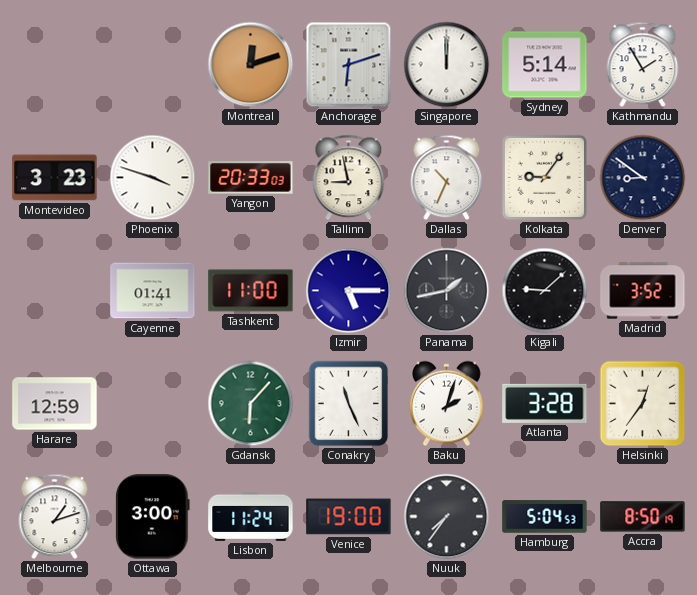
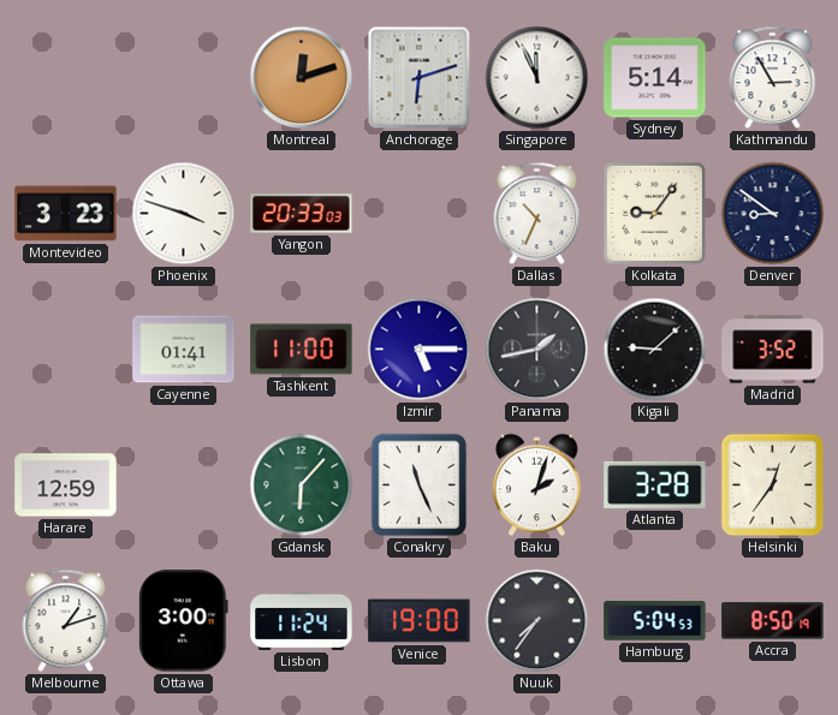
Singapore: 12:00 -> 11:56
Kathmandu: 1:55 -> 2:55
Tallinn: 8:58 -> none
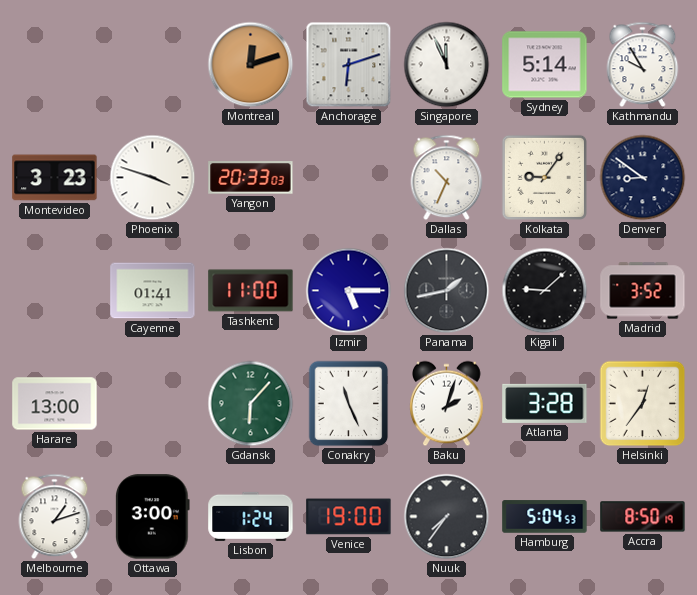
Kathmandu: 2:55 -> 9:55
Harare: 12:59 -> 13:00
Lisbon: 11:24 -> 1:24
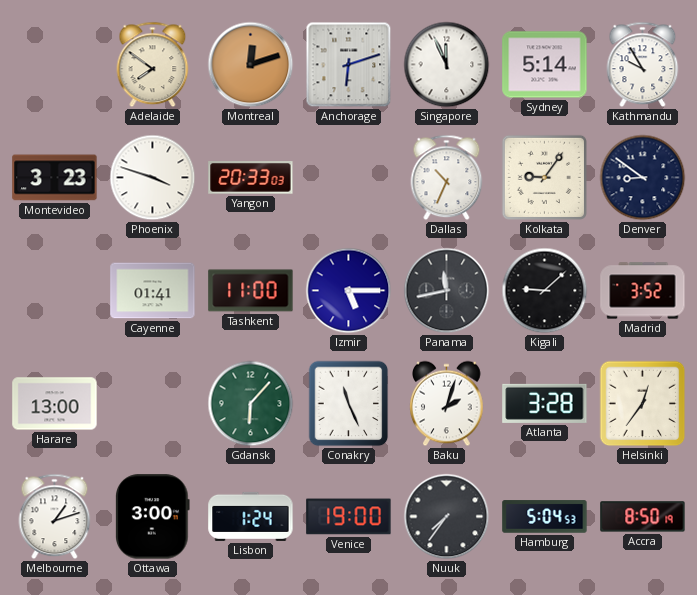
Adelaide: none -> 7:51
Panama: 1:43 -> 11:43
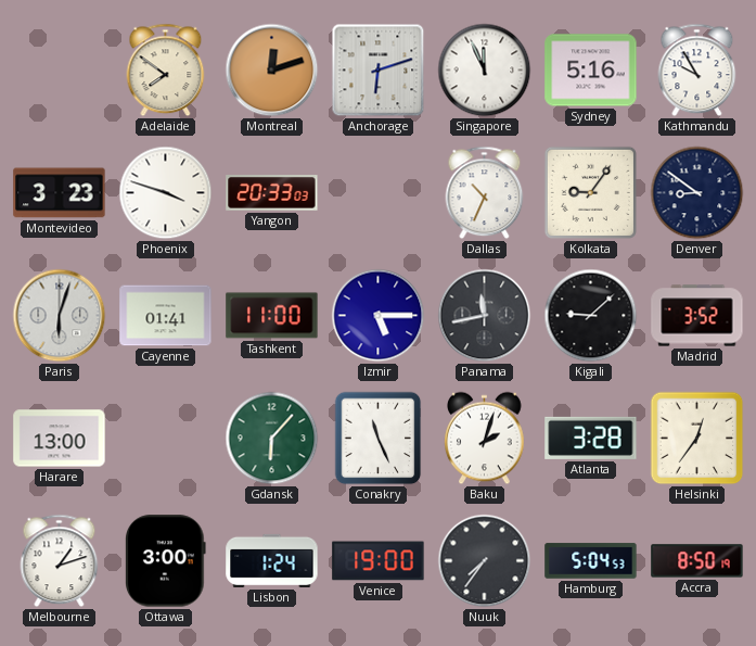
Sydney: 5:14 -> 5:16
Paris: none -> 6:03
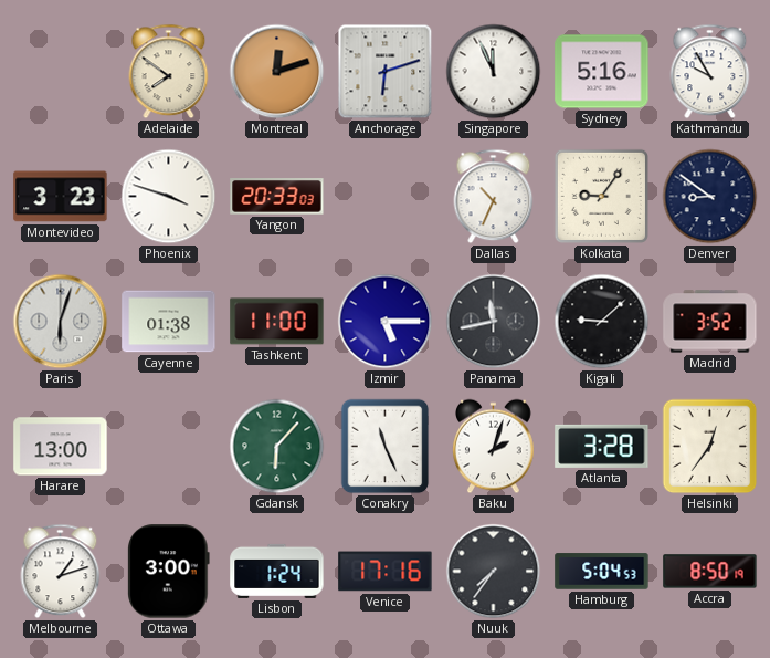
Cayenne: 01:41 -> 01:38
Venice: 19:00 -> 17:16
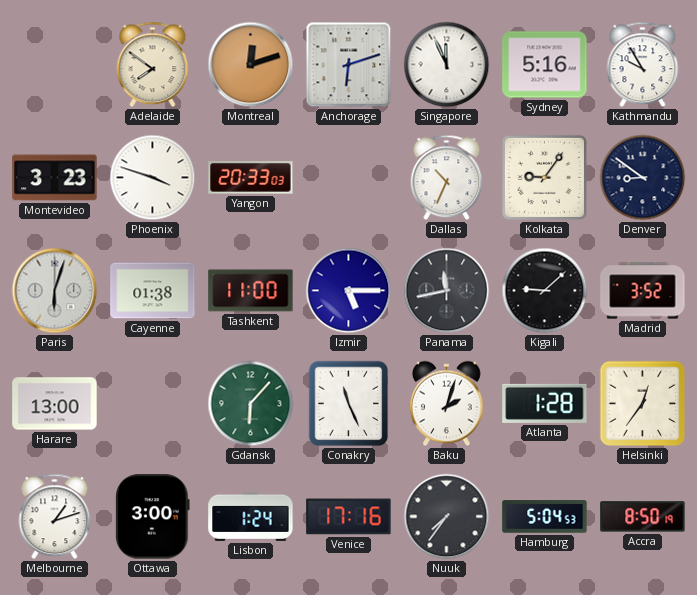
Atlanta: 3:28 -> 1:28
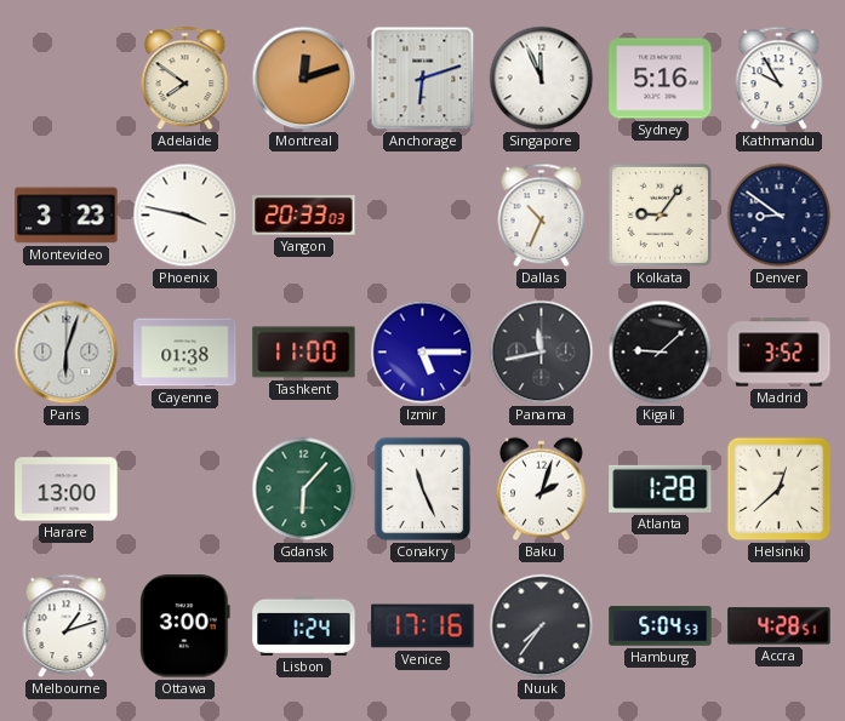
Phoenix: 3:48 -> 3:47
Helsinki: 12:36 -> 12:38
Accra: 8:50 -> 4:28
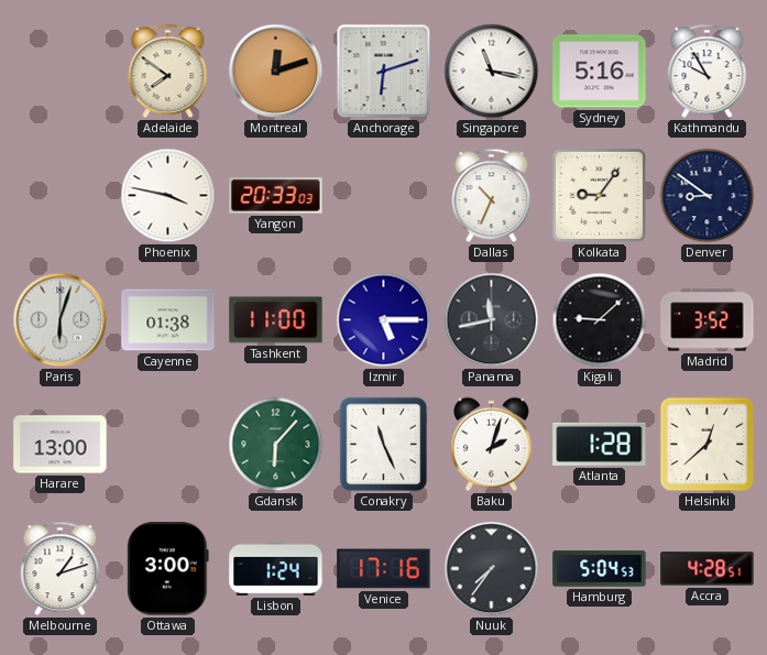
Singapore: 11:56 -> 11:17
Montevideo: 3:23 -> none
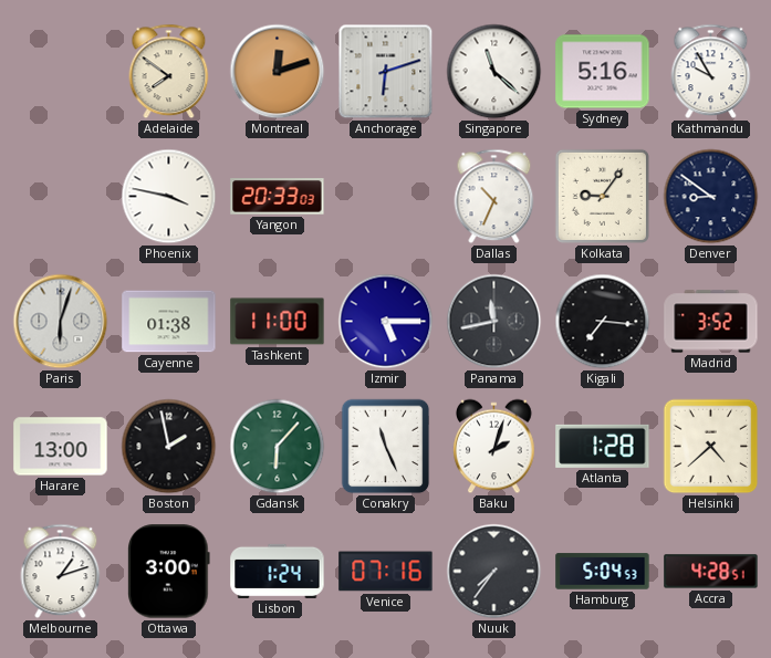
Singapore: 11:17 -> 11:22
Kigali: 9:08 -> 7:16
Boston: none -> 1:58
Helsinki: 12:38 -> 4:38
Venice: 17:16 -> 07:16
